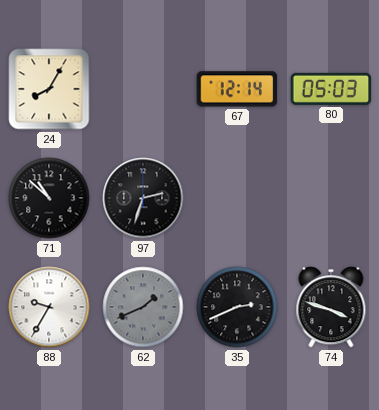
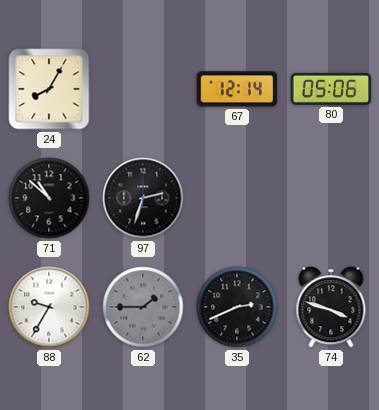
80: 05:03 -> 05:06
62: 1:41 -> 1:45
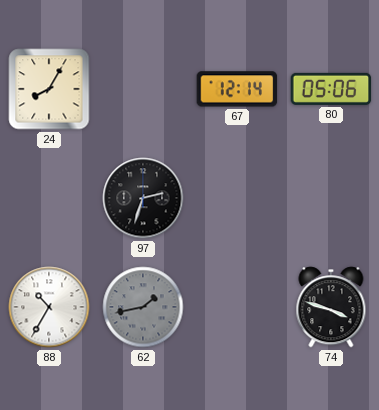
71: 10:52 -> none
88: 9:35 -> 10:35
62: 1:45 -> 1:43
35: 2:41 -> none
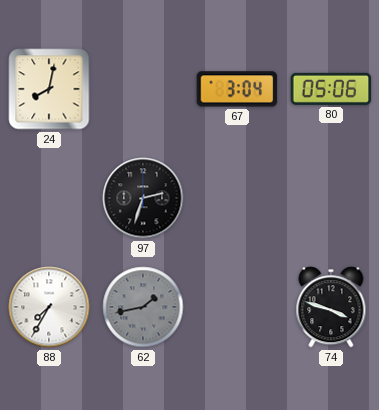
24: 8:05 -> 8:02
67: 12:14 -> 3:04
88: 10:35 -> 7:35
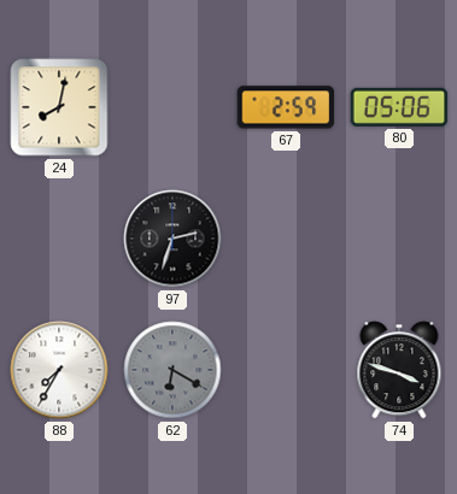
67: 3:04 -> 2:59
62: 1:43 -> 6:20
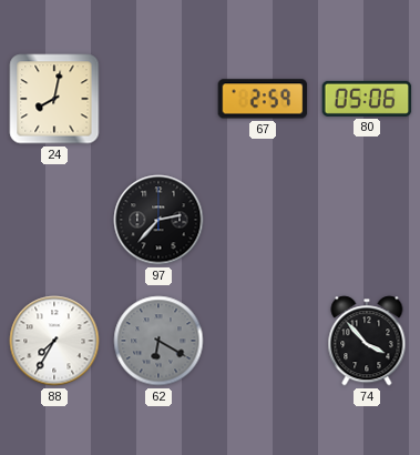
97: 2:33 -> 2:37
74: 3:48 -> 3:53
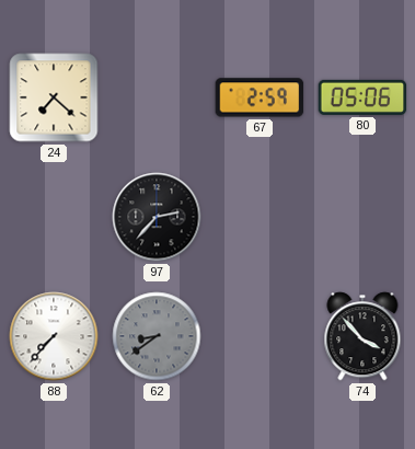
24: 8:02 -> 7:22
88: 7:35 -> 7:37
62: 6:20 -> 8:39
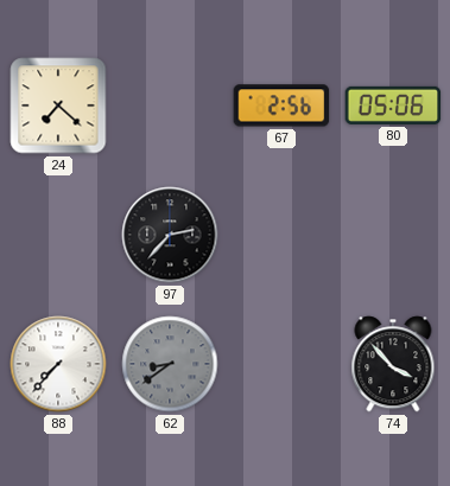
67: 2:59 -> 2:56
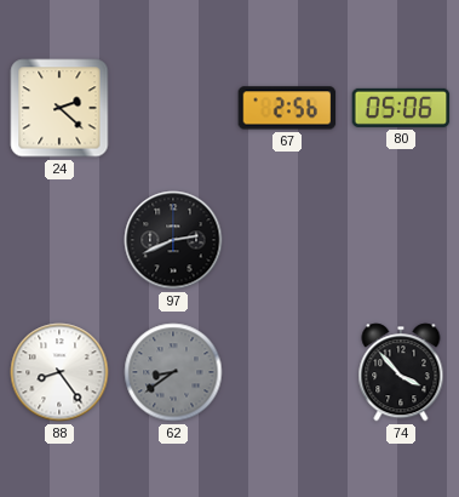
24: 7:22 -> 2:22
97: 2:37 -> 2:41
88: 7:37 -> 8:24
